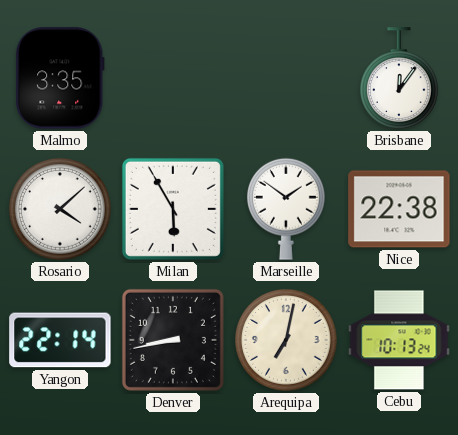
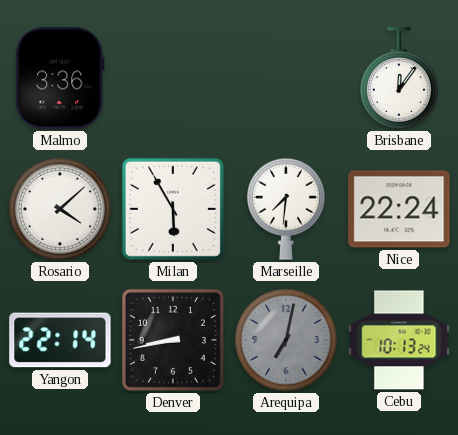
Malmo: 3:35 -> 3:36
Marseille: 1:51 -> 7:31
Nice: 22:38 -> 22:24
Arequipa dial: cream -> grey
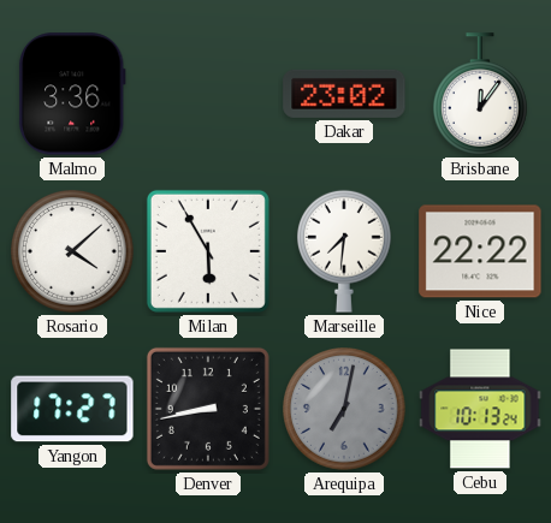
Dakar: none -> 23:02
Nice: 22:24 -> 22:22
Yangon: 22:14 -> 17:27
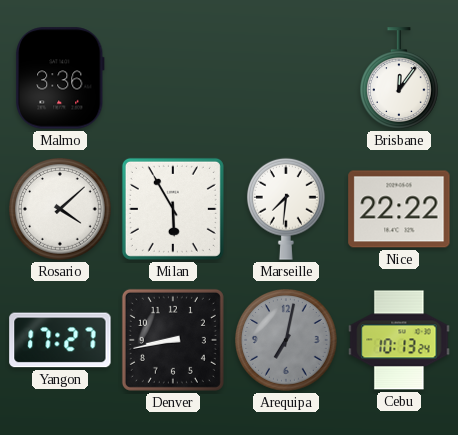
Dakar: 23:02 -> none
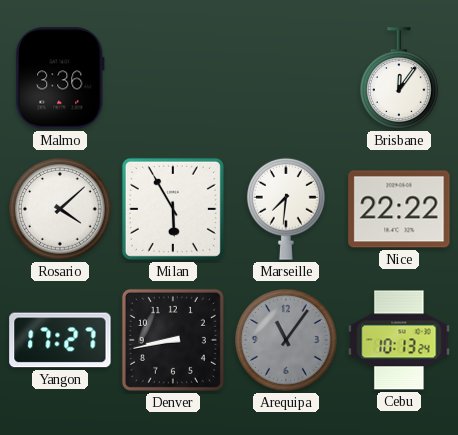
Arequipa: 7:02 -> 11:06
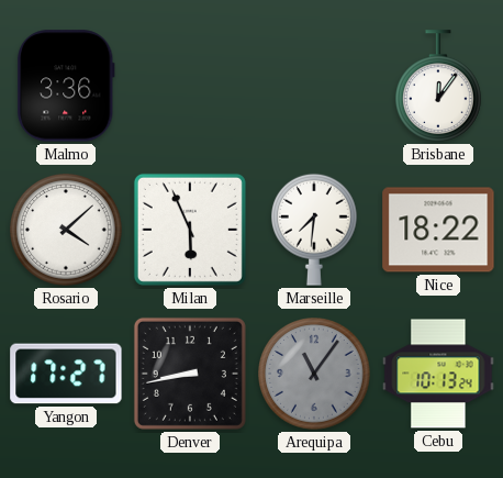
Milan: 5:55 -> 5:56
Nice: 22:22 -> 18:22
